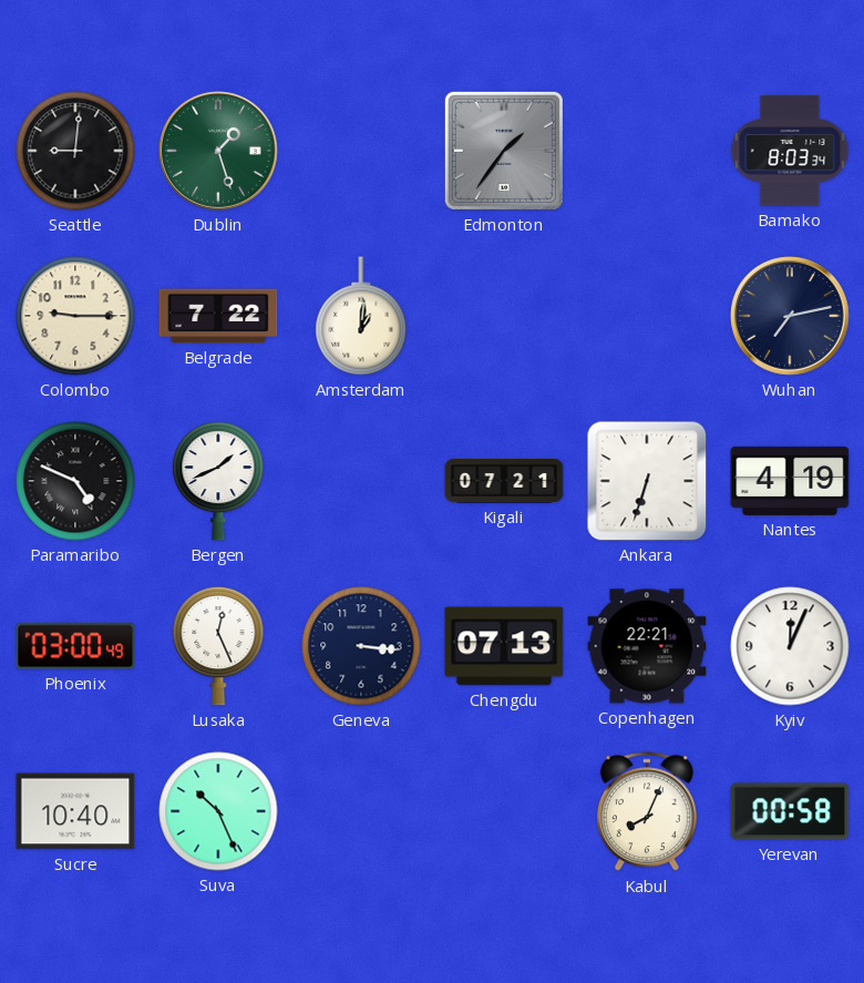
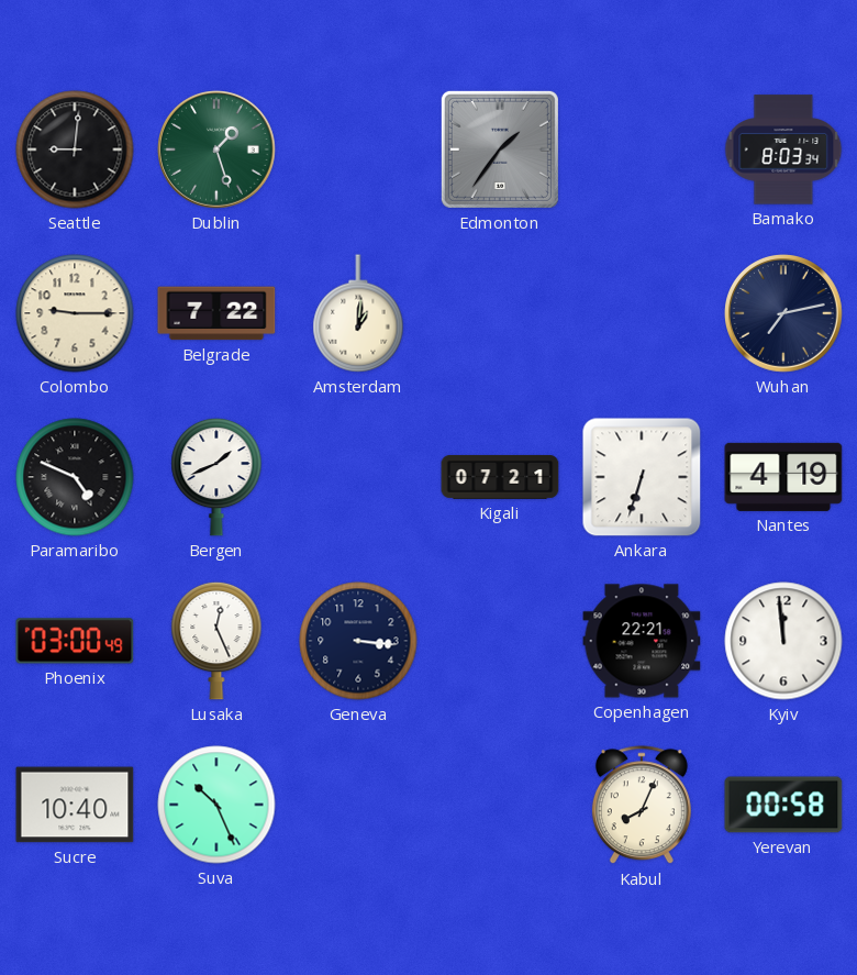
Chengdu: 07:13 -> none
Kyiv: 12:04 -> 11:59
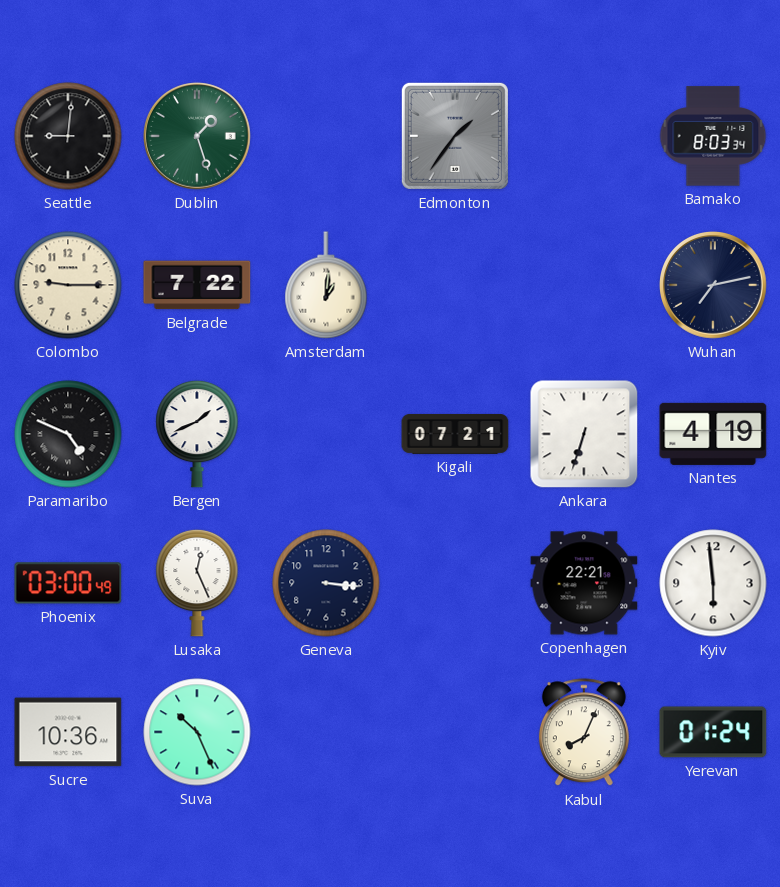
Kyiv: 11:59 -> 5:59
Sucre: 10:40 -> 10:36
Yerevan: 00:58 -> 01:24
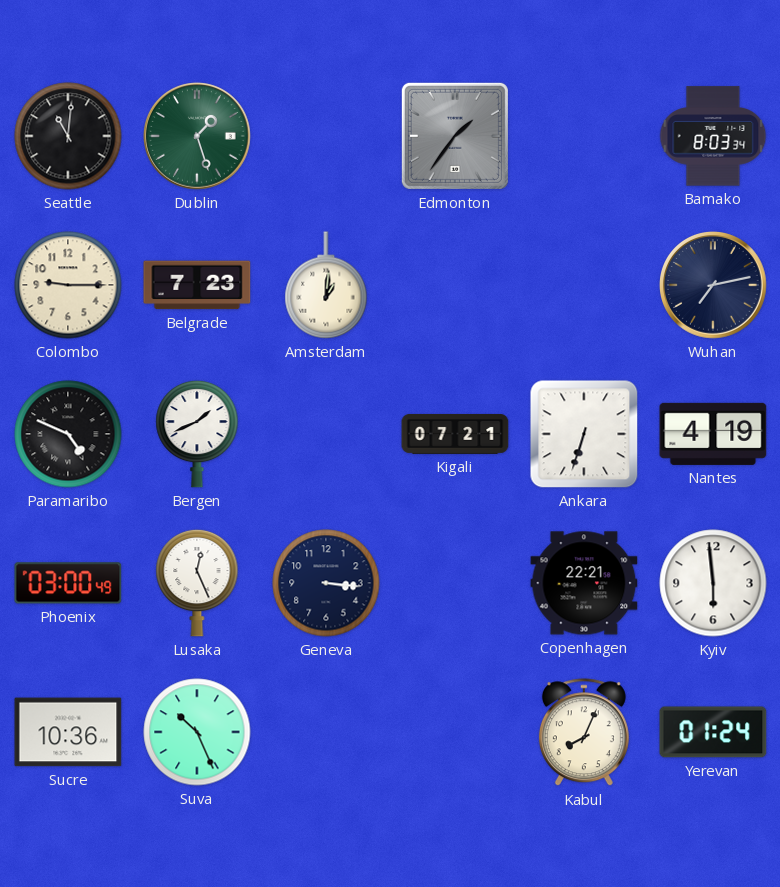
Seattle: 9:01 -> 11:01
Belgrade: 7:22 -> 7:23
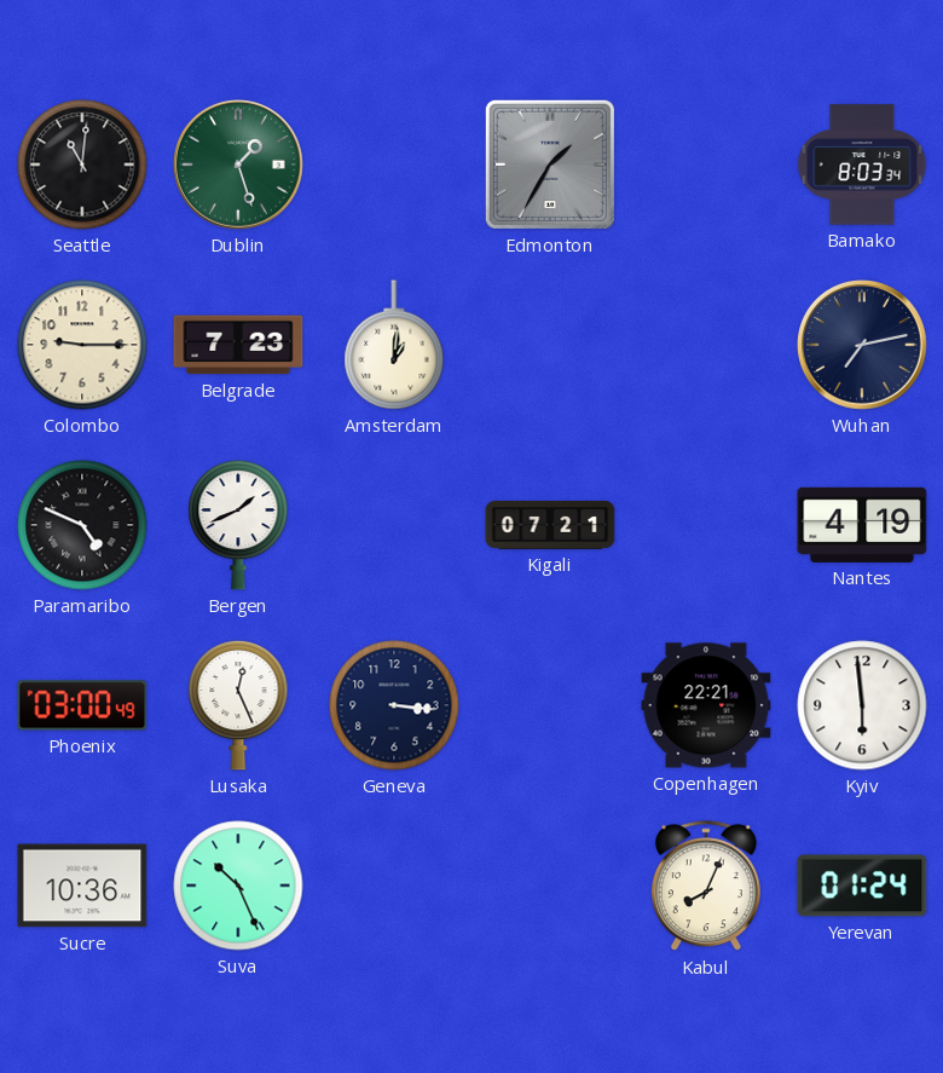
Edmonton: 1:36 -> 1:35
Ankara: 6:33 -> none
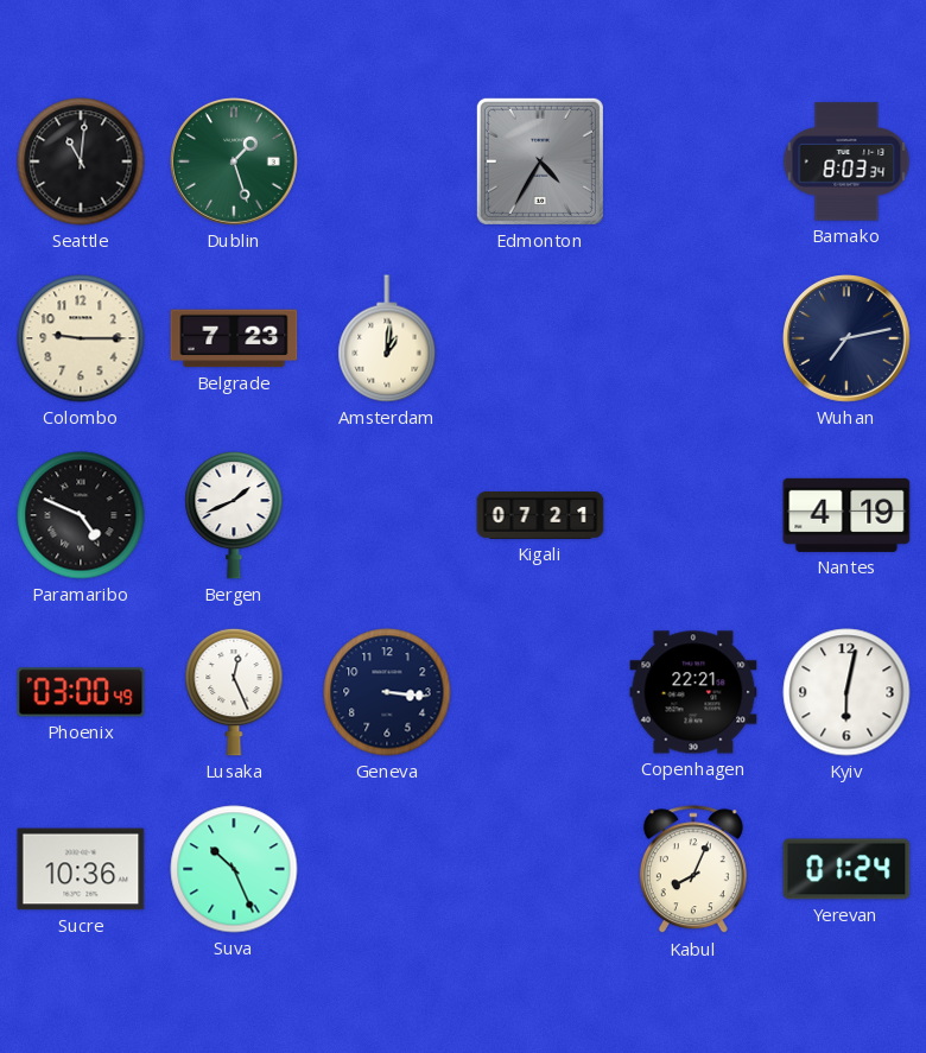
Edmonton: 1:35 -> 4:35
Kyiv: 5:59 -> 6:02
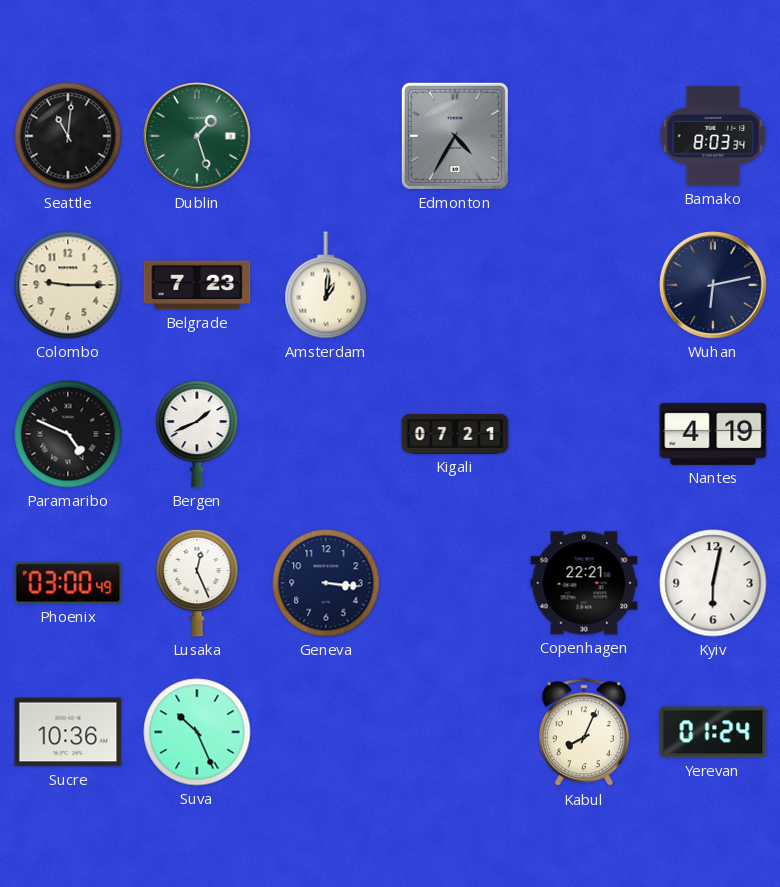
Wuhan: 7:13 -> 6:13
